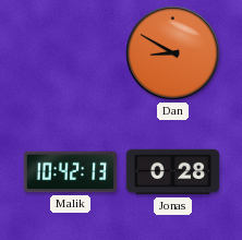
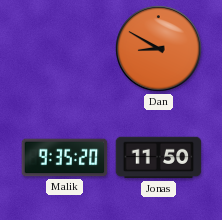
Malik: 10:42 -> 9:35
Jonas: 0:28 -> 11:50
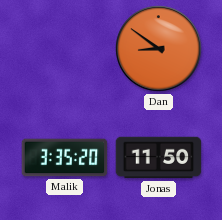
Dan: 8:50 -> 8:51
Malik: 9:35 -> 3:35
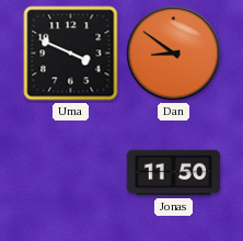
Uma: none -> 3:49
Malik: 3:35 -> none
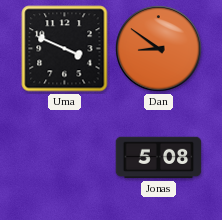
Jonas: 11:50 -> 5:08
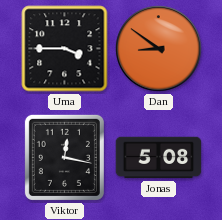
Uma: 3:49 -> 3:45
Viktor: none -> 12:17
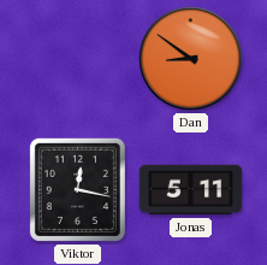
Uma: 3:45 -> none
Jonas: 5:08 -> 5:11
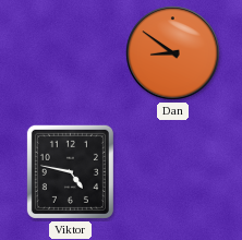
Viktor: 12:17 -> 4:47
Jonas: 5:11 -> none
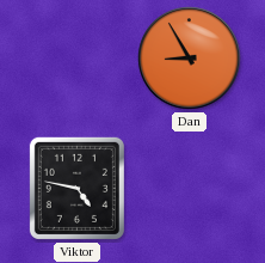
Dan: 8:51 -> 8:55
